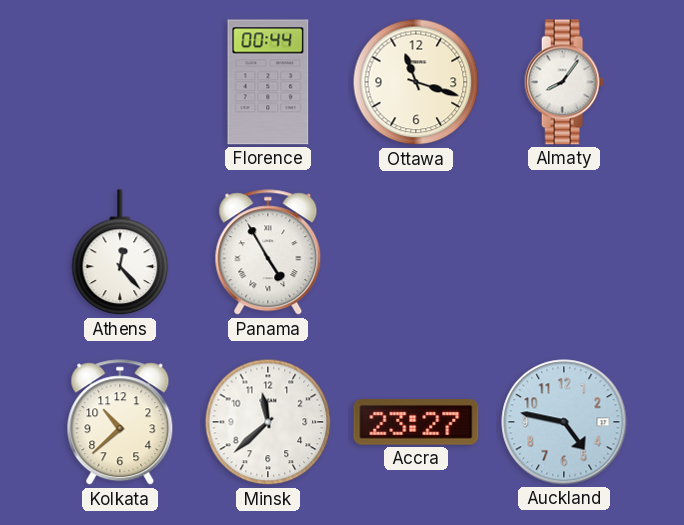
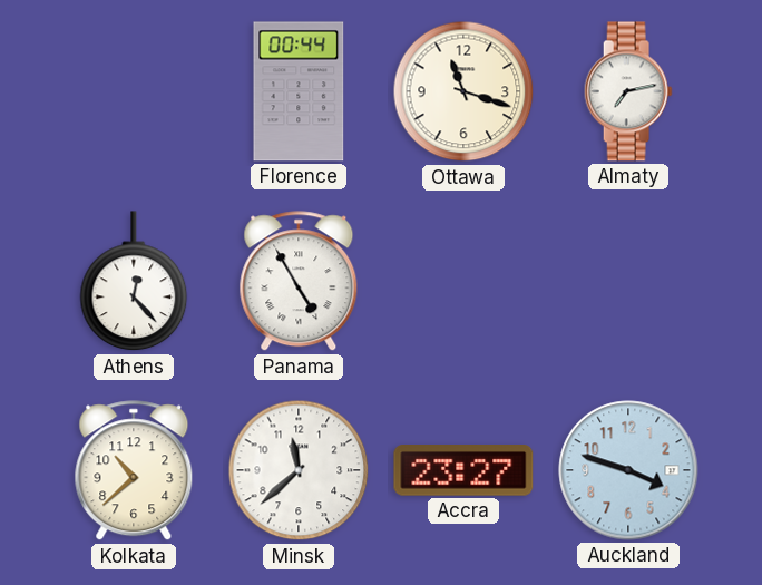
Almaty: 8:06 -> 7:13
Auckland: 4:47 -> 3:48
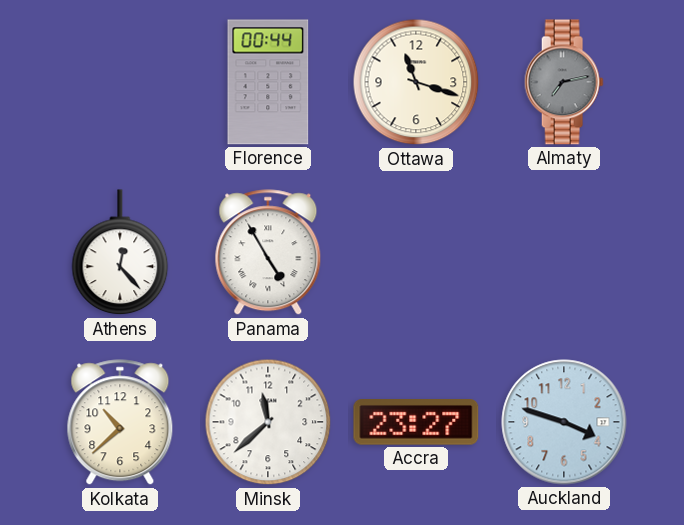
Almaty dial: white -> grey
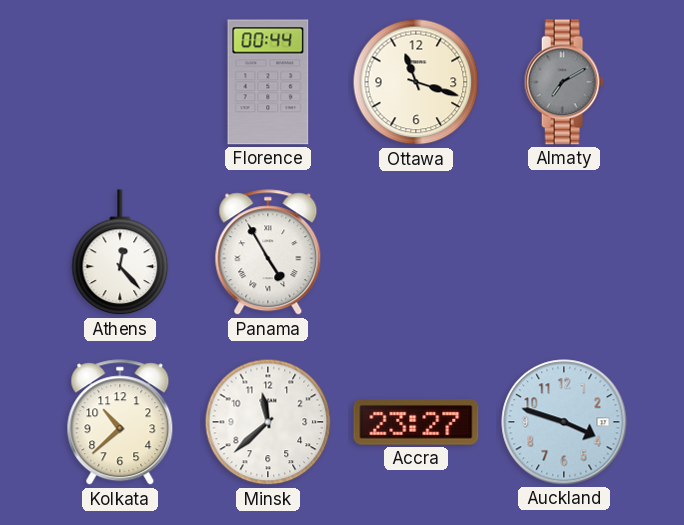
Almaty: 7:13 -> 7:10
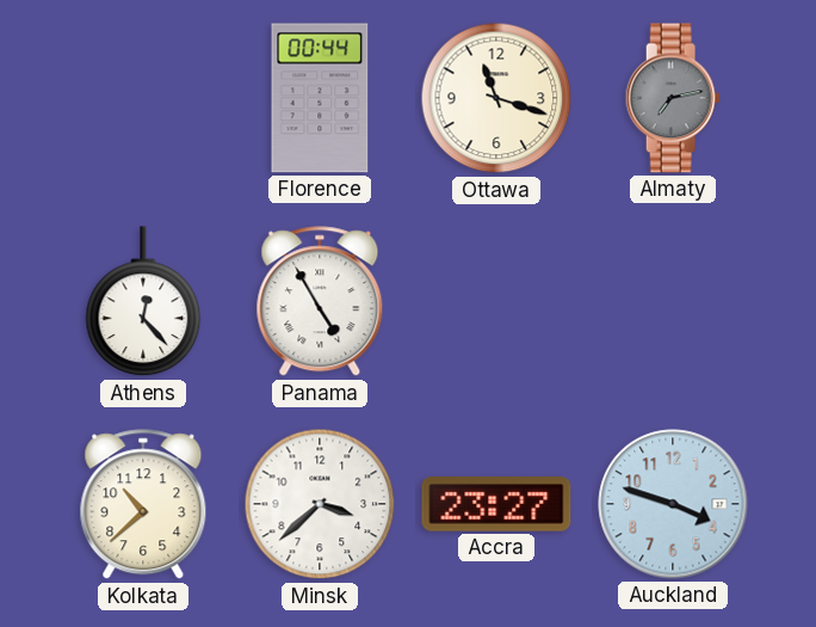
Almaty: 7:10 -> 7:13
Minsk: 11:38 -> 3:38
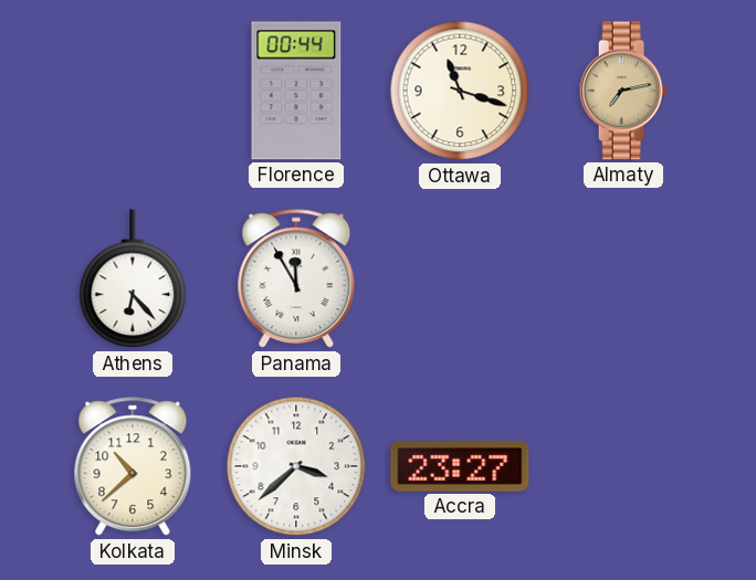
Almaty dial: grey -> champagne
Athens: 12:23 -> 6:23
Panama: 4:55 -> 11:55
Auckland: 3:48 -> none
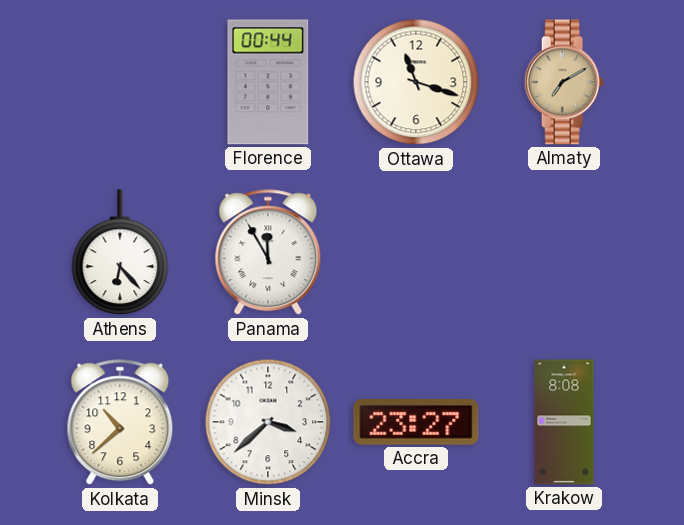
Almaty: 7:13 -> 7:10
Krakow: none -> 8:08
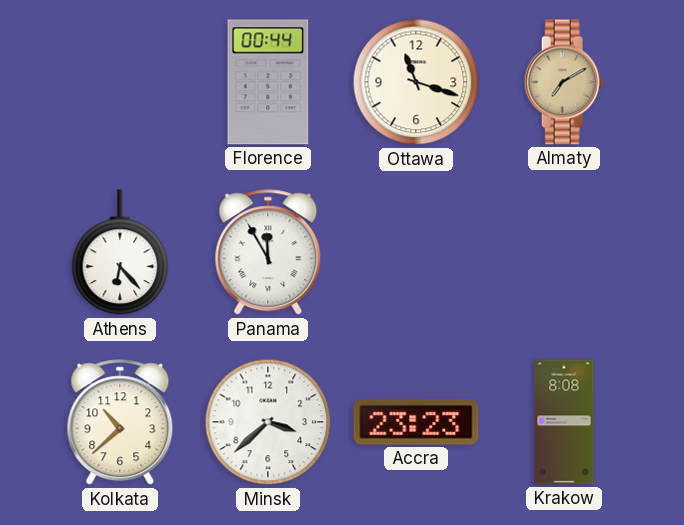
Accra: 23:27 -> 23:23
